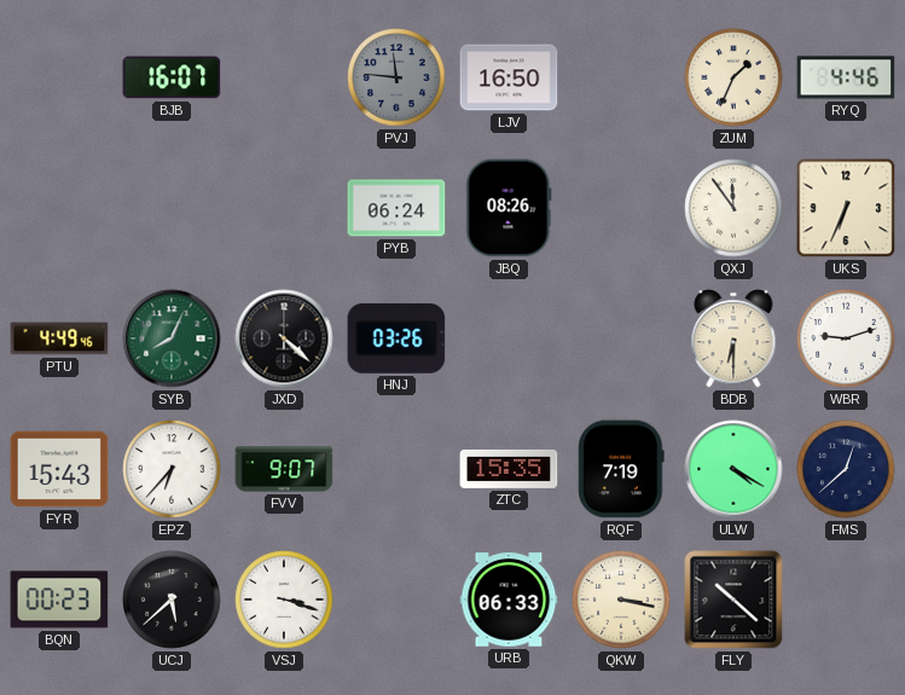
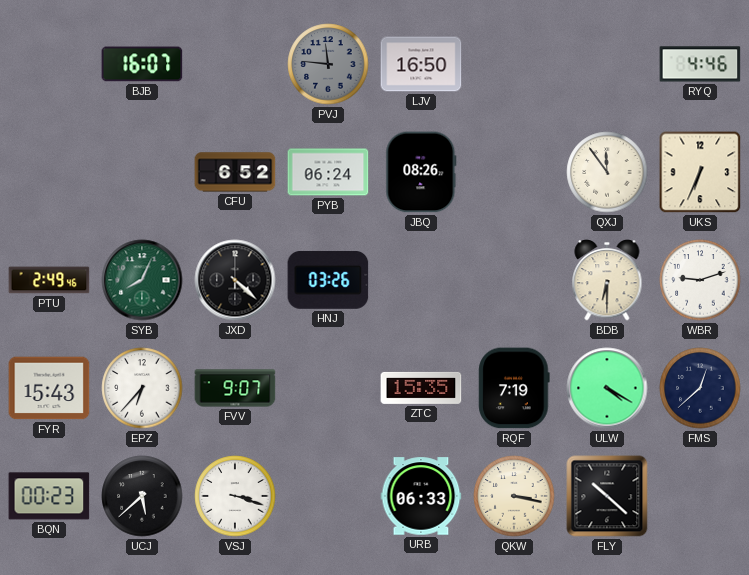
ZUM: 1:34 -> none
CFU: none -> 6:52
PTU: 4:49 -> 2:49
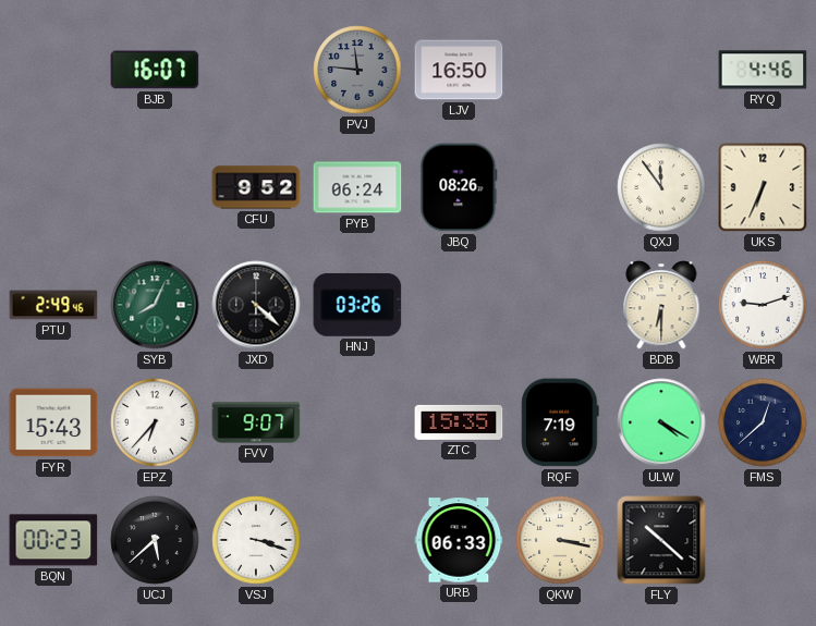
CFU: 6:52 -> 9:52
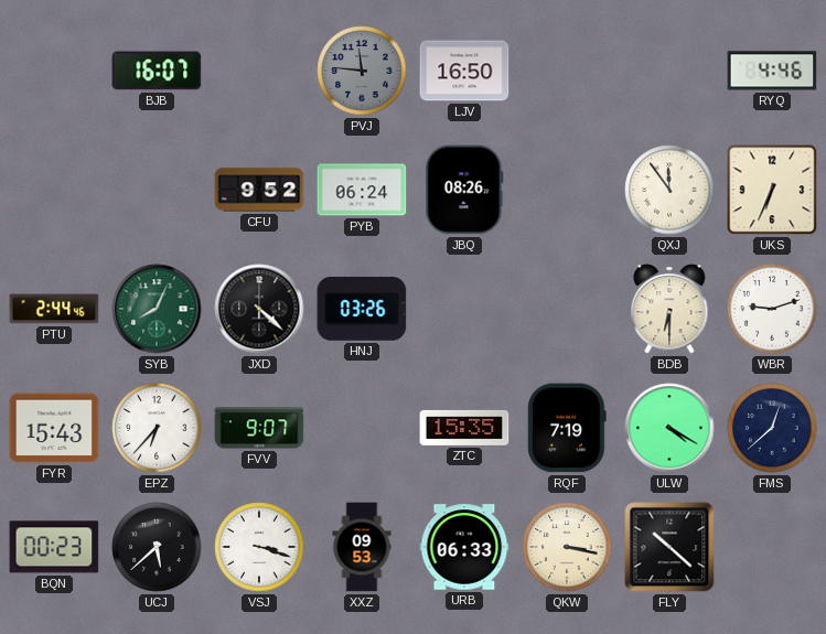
PTU: 2:49 -> 2:44
XXZ: none -> 09:53
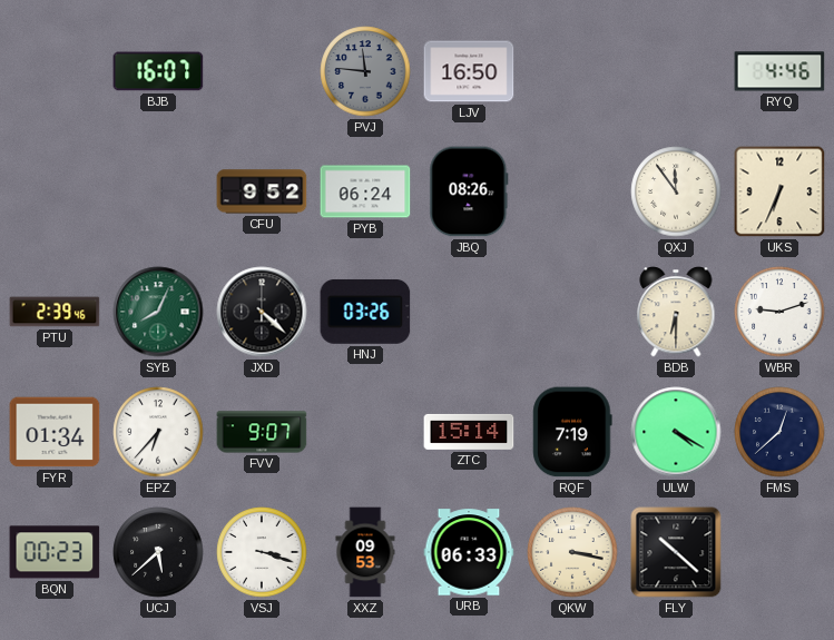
PTU: 2:44 -> 2:39
FYR: 15:43 -> 01:34
ZTC: 15:35 -> 15:14
